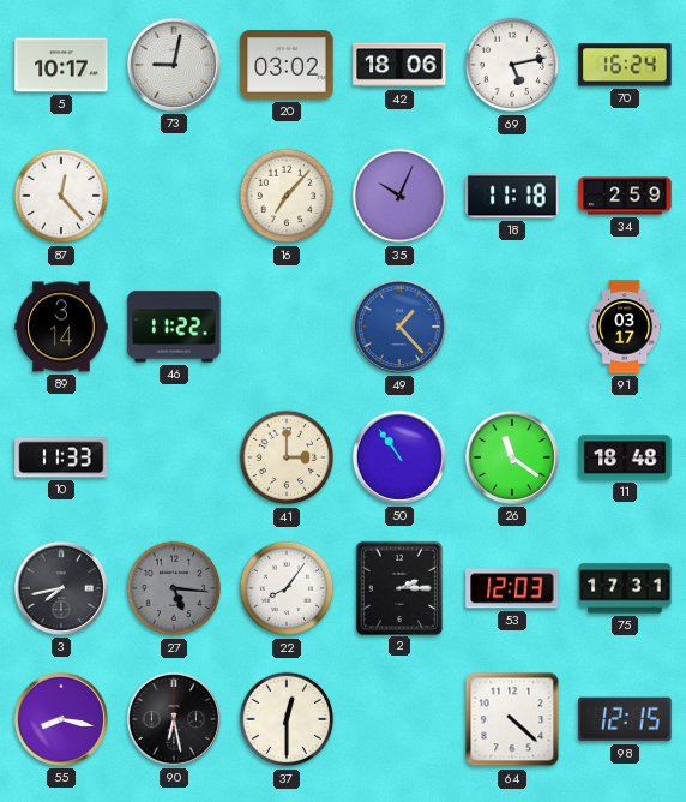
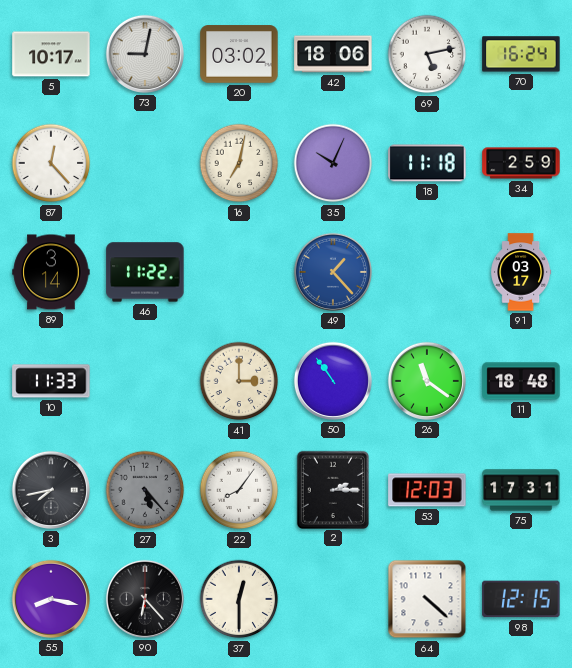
16: 7:07 -> 7:02
27: 5:16 -> 5:23
90: 6:28 -> 6:23
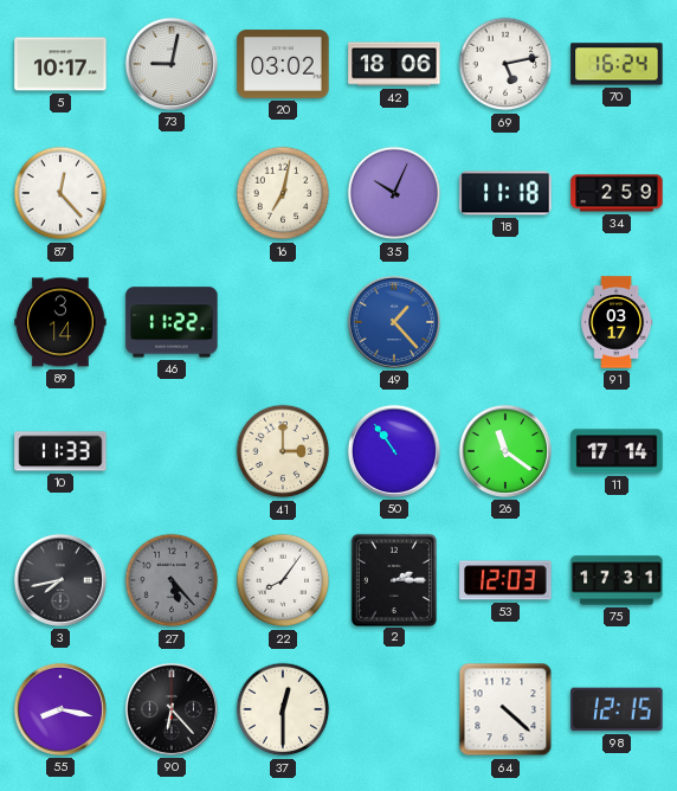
11: 18:48 -> 17:14
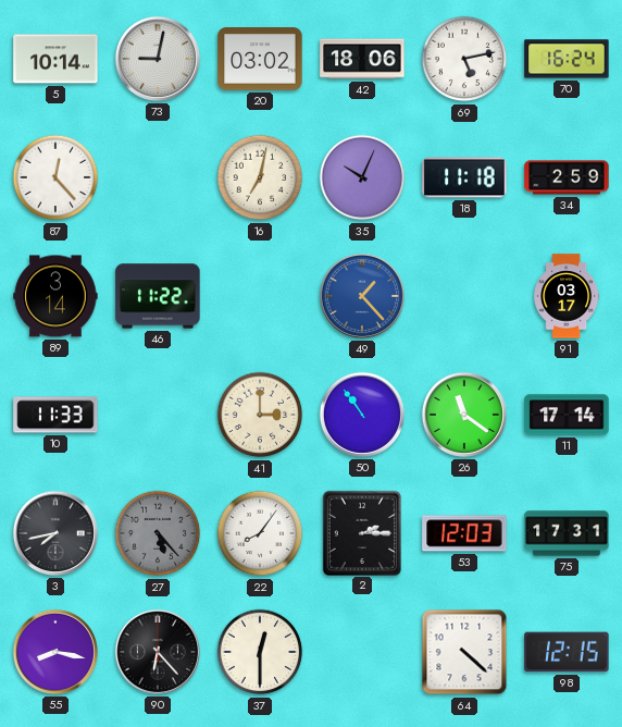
5: 10:17 -> 10:14
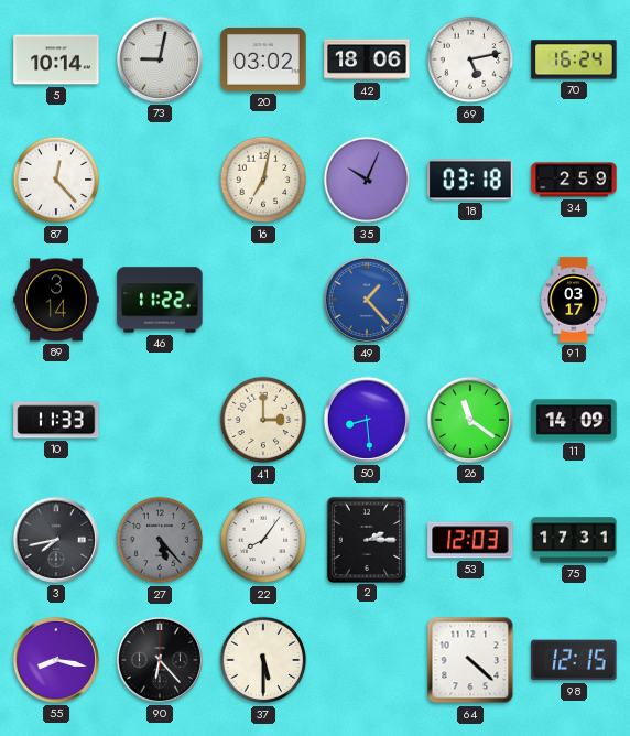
18: 11:18 -> 03:18
50: 10:54 -> 8:29
11: 17:14 -> 14:09
37: 12:30 -> 5:30
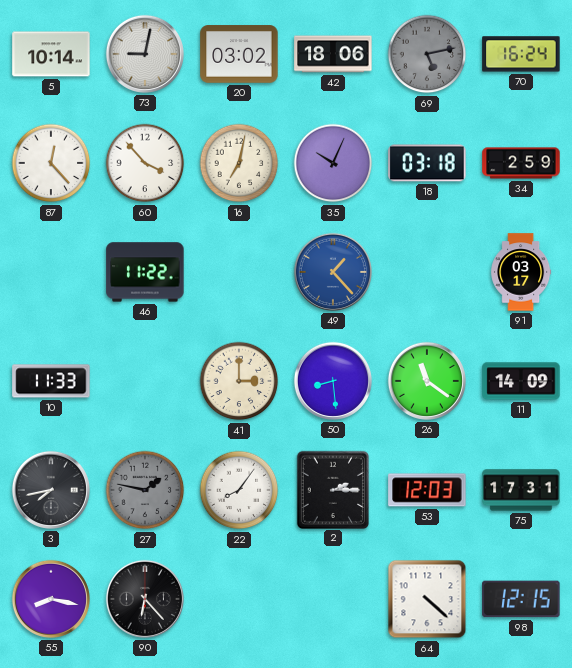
69 dial: white -> grey
60: none -> 3:53
89: 3:14 -> none
27: 5:23 -> 1:47
37: 5:30 -> none
